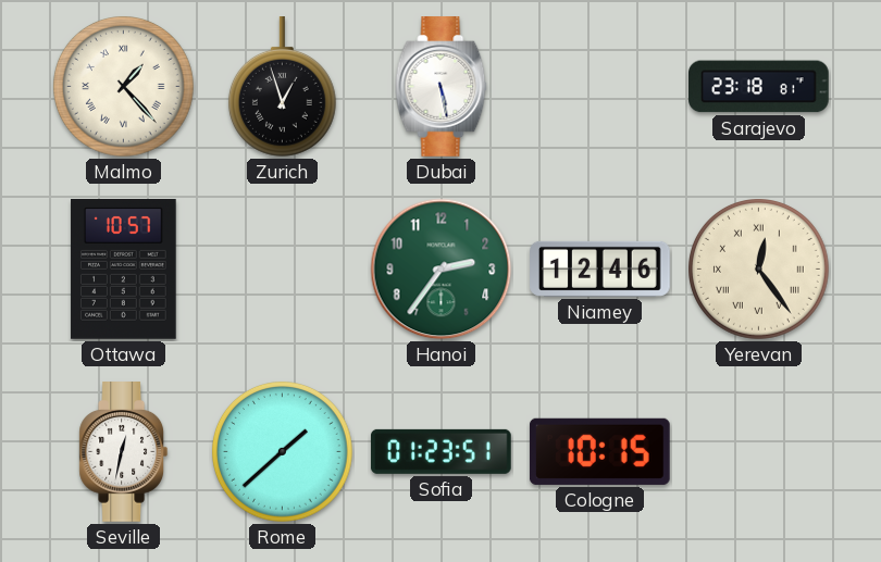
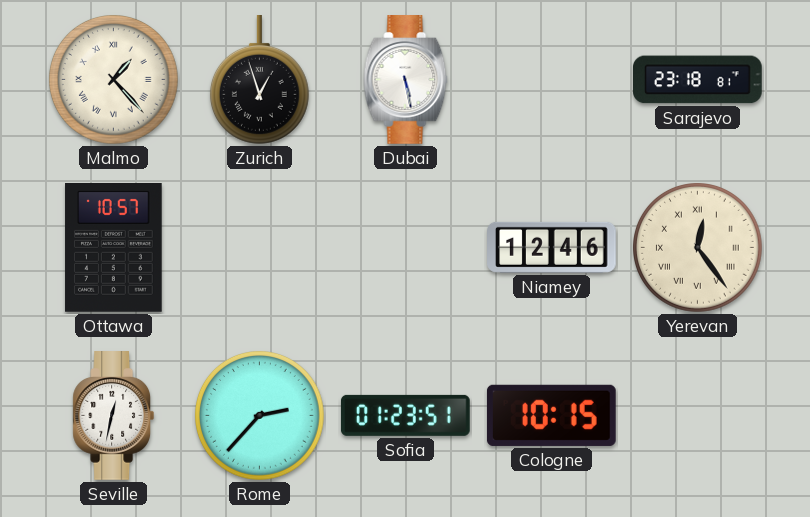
Hanoi: 2:36 -> none
Rome: 1:38 -> 2:37
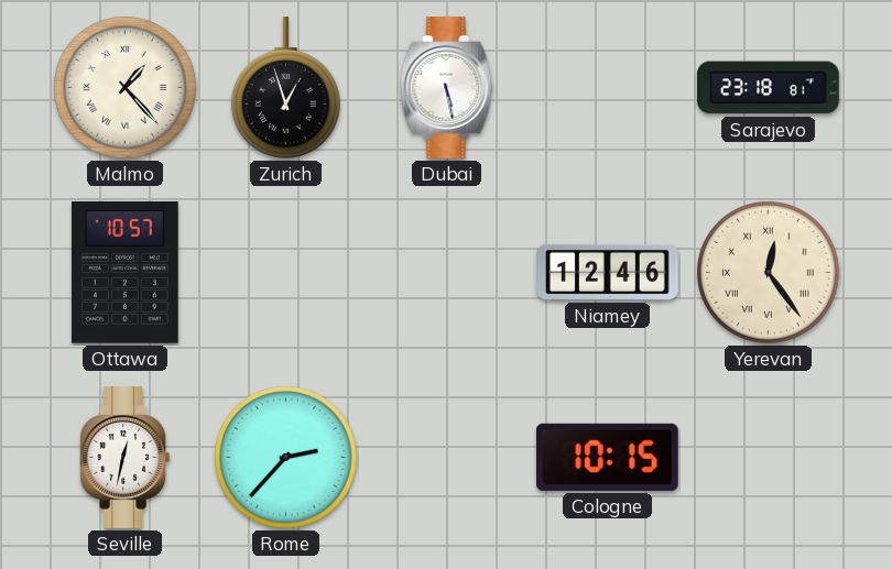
Sofia: 01:23 -> none
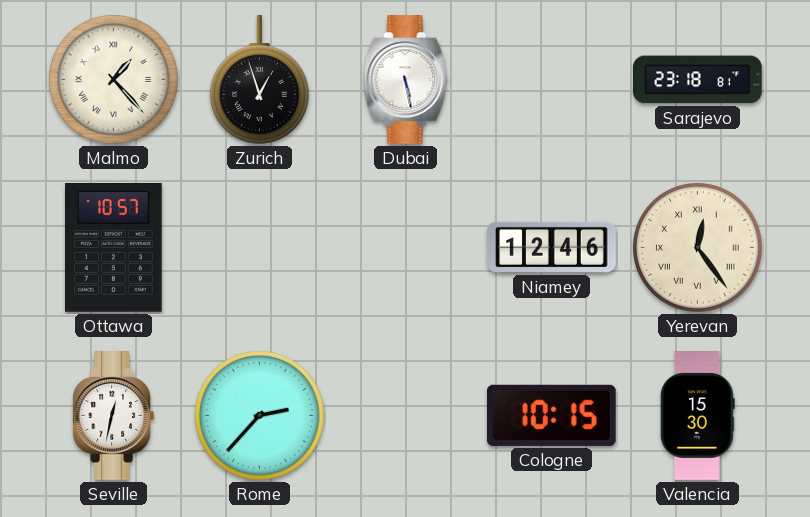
Valencia: none -> 15:30
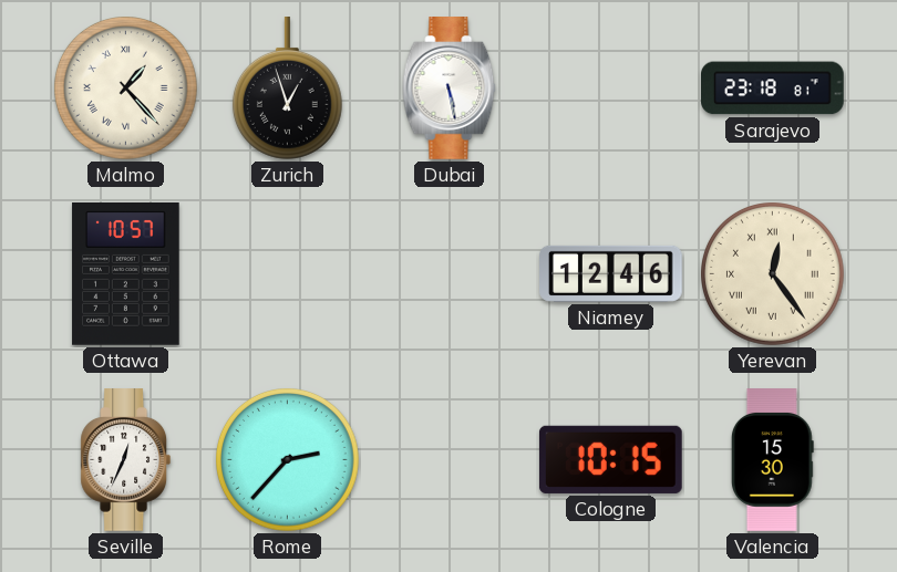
Seville: 12:32 -> 12:34
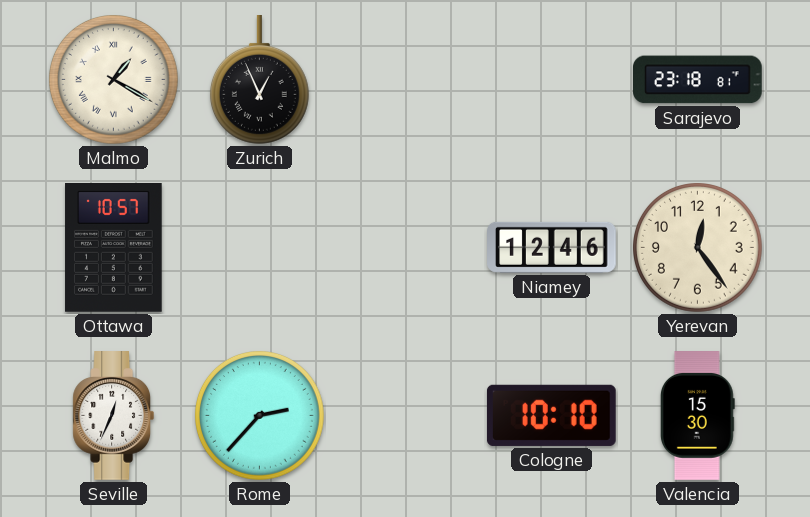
Malmo: 1:23 -> 1:20
Zurich: 12:57 -> 12:56
Dubai: 5:28 -> none
Yerevan numerals: Roman -> Arabic
Cologne: 10:15 -> 10:10
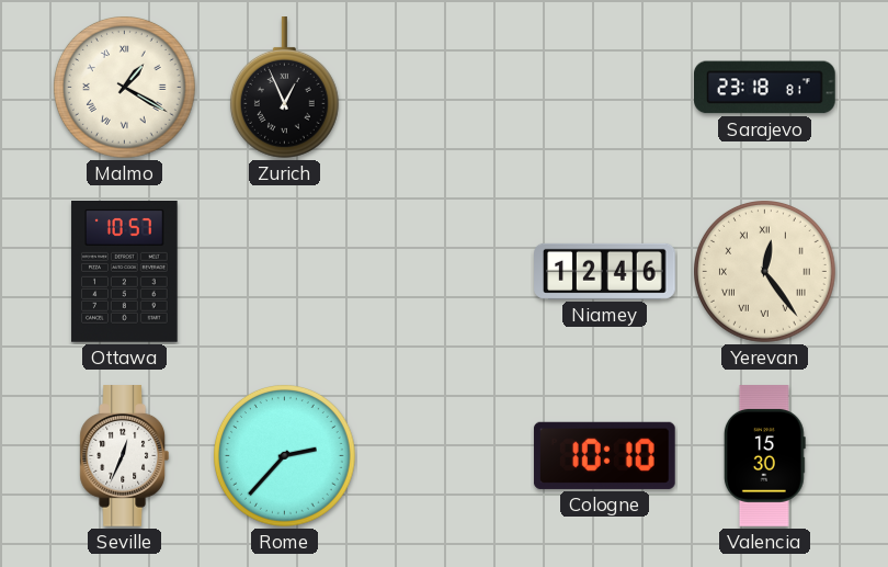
Yerevan numerals: Arabic -> Roman
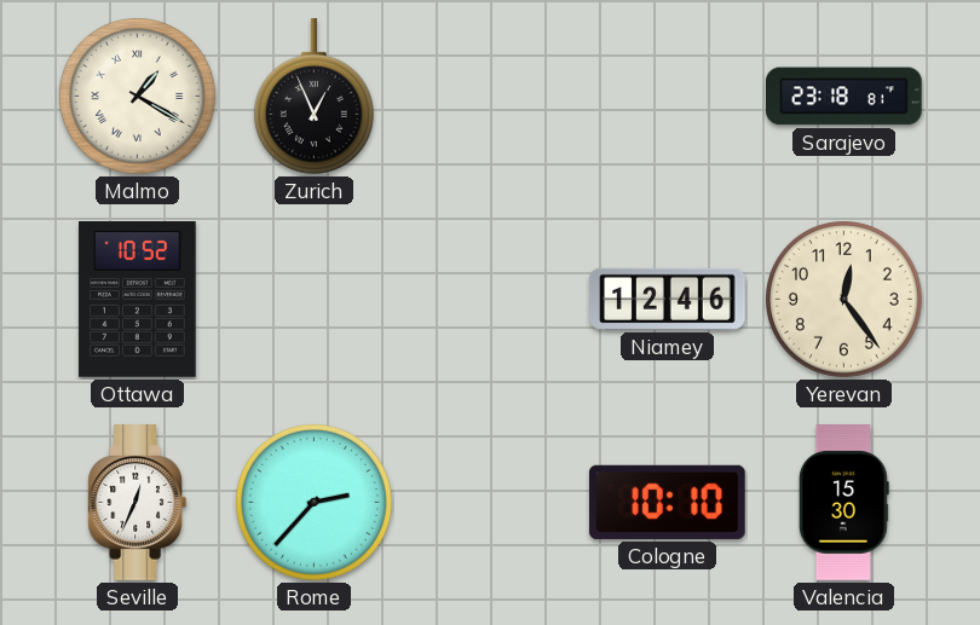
Ottawa: 10:57 -> 10:52
Yerevan numerals: Roman -> Arabic
